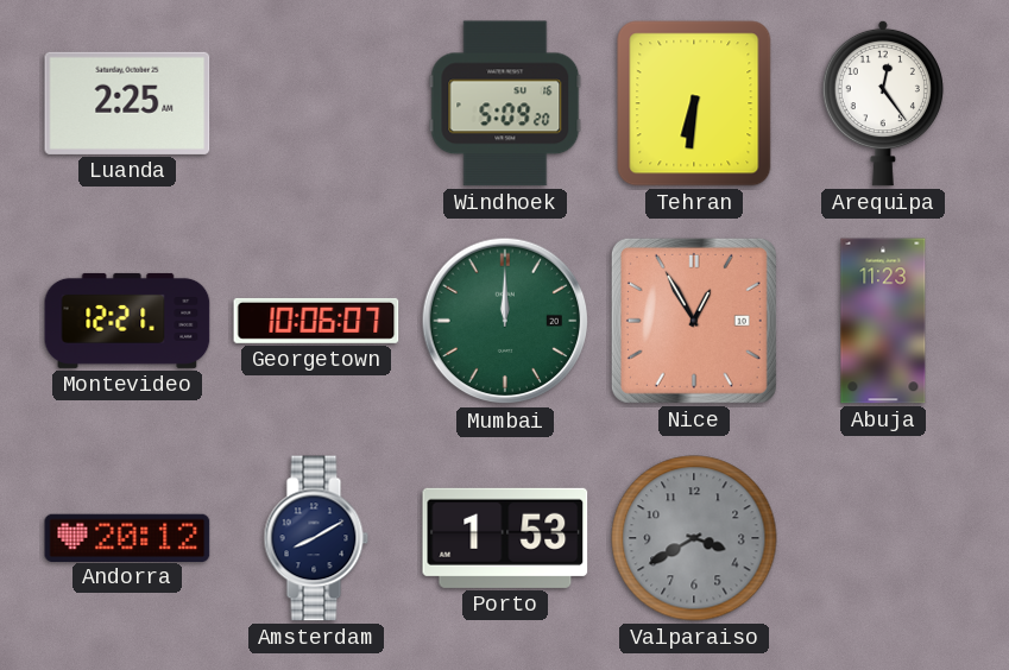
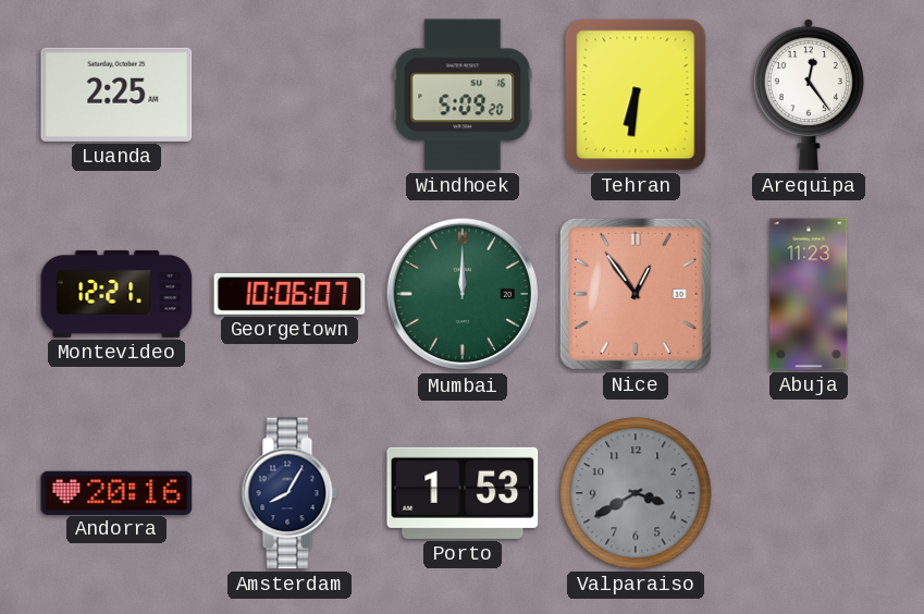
Nice: 12:55 -> 12:54
Andorra: 20:12 -> 20:16
Amsterdam: 8:10 -> 8:05
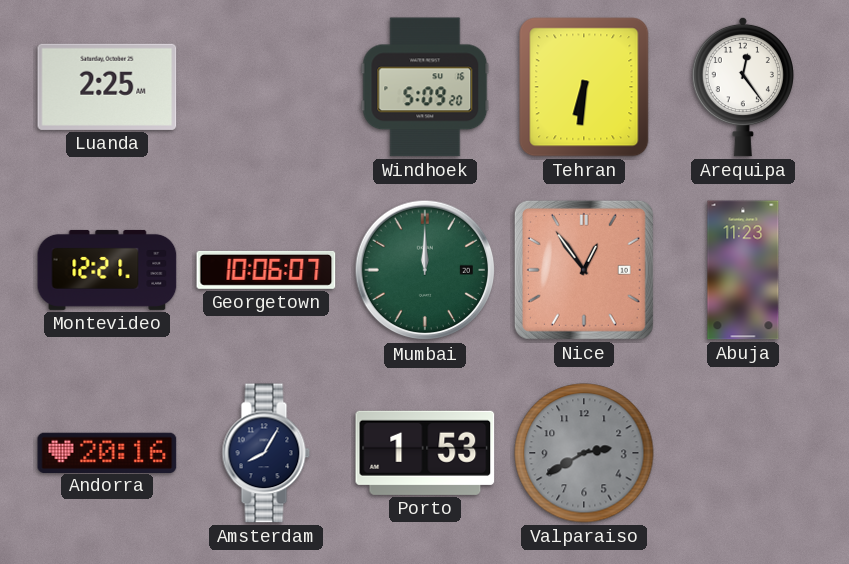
Valparaiso: 3:40 -> 2:40
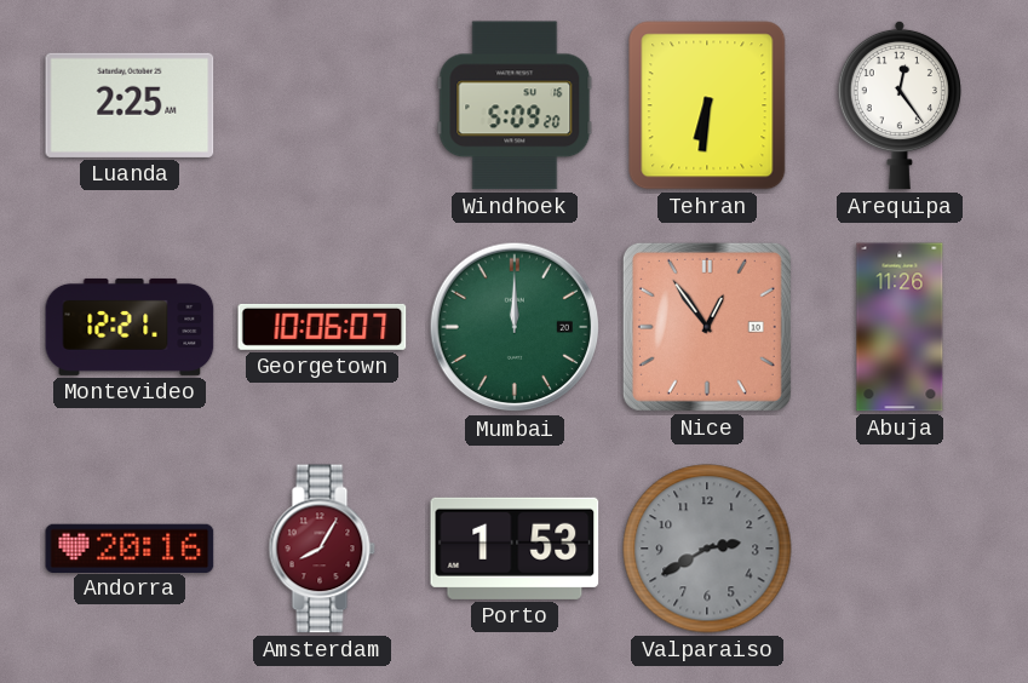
Abuja: 11:23 -> 11:26
Amsterdam dial: navy -> burgundy
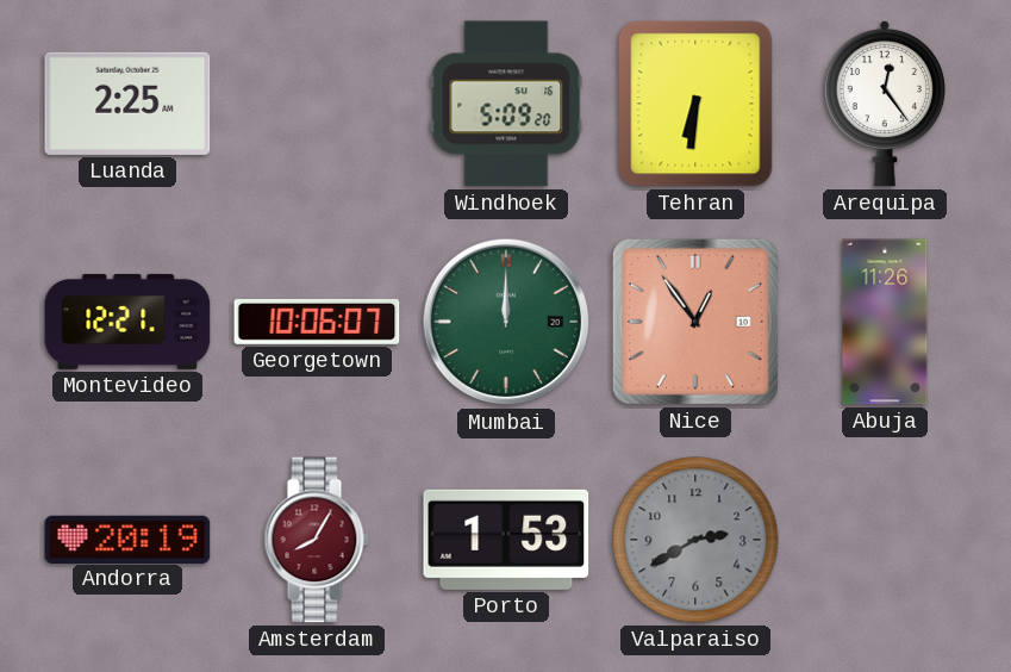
Andorra: 20:16 -> 20:19
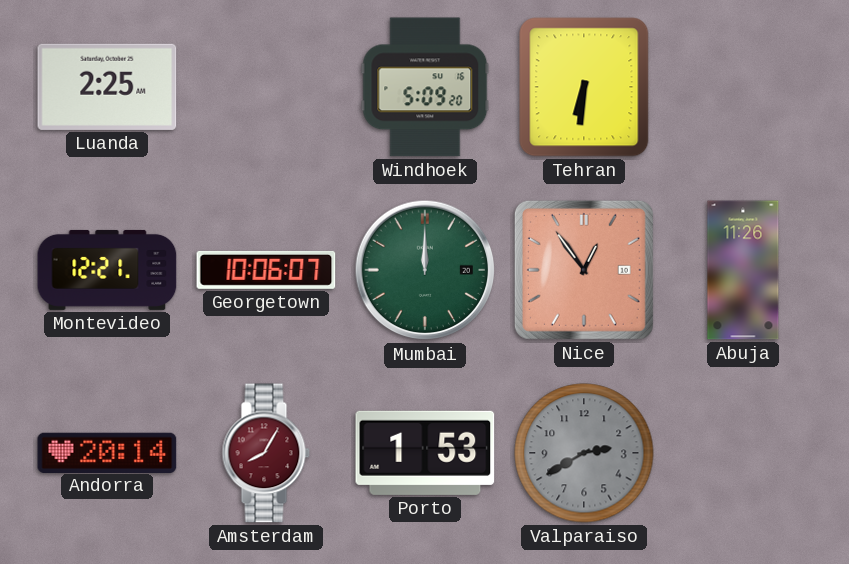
Arequipa: 12:24 -> none
Andorra: 20:19 -> 20:14
